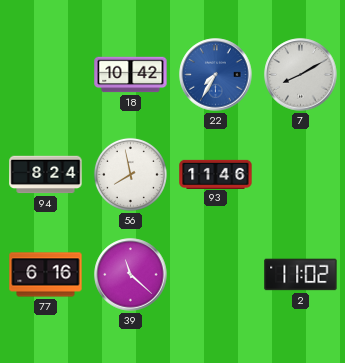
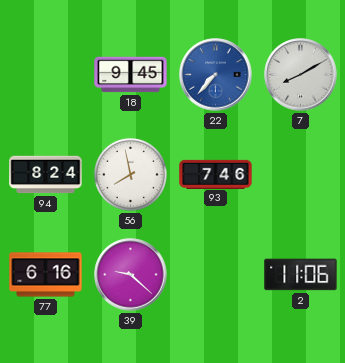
18: 10:42 -> 9:45
22: 7:35 -> 7:37
93: 11:46 -> 7:46
39: 11:22 -> 9:22
2: 11:02 -> 11:06
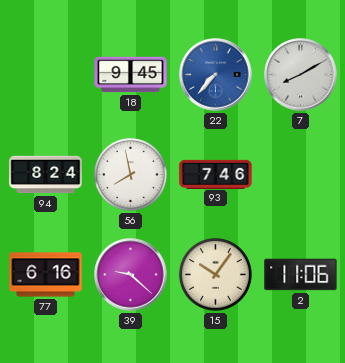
15: none -> 10:06
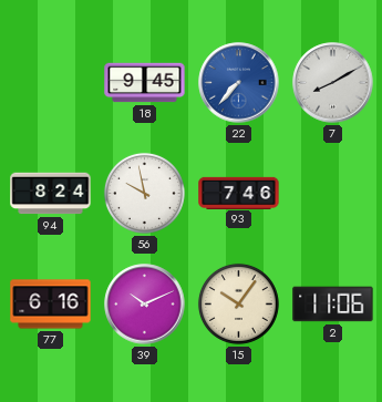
56: 7:58 -> 9:58
39: 9:22 -> 10:11
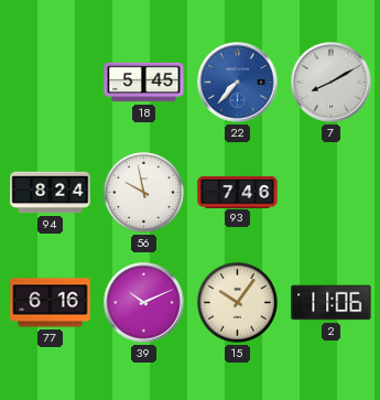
18: 9:45 -> 5:45
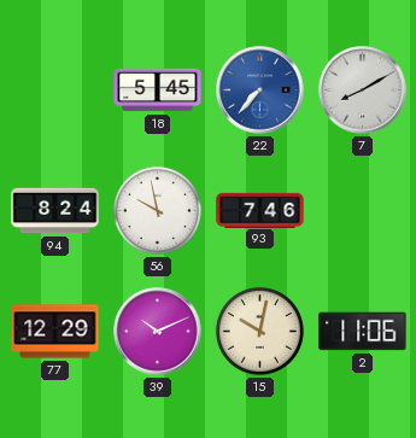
77: 6:16 -> 12:29
15: 10:06 -> 10:02
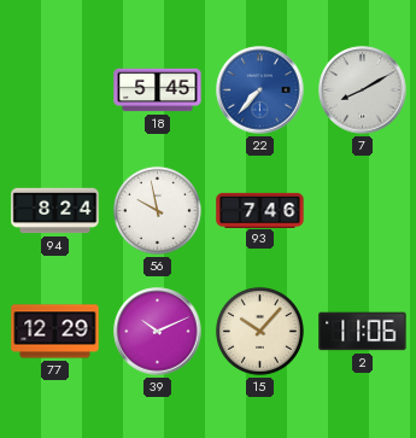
15: 10:02 -> 10:07
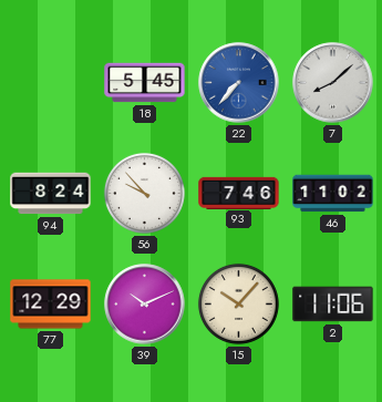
7: 8:10 -> 8:08
56: 9:58 -> 9:53
46: none -> 11:02
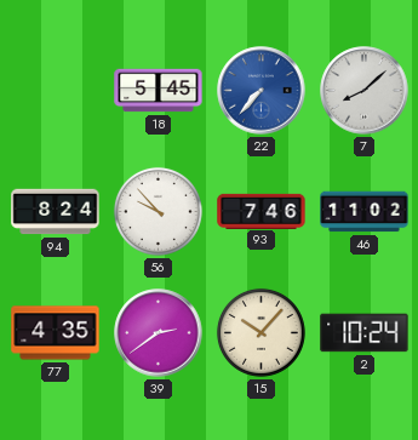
77: 12:29 -> 4:35
39: 10:11 -> 2:39
2: 11:06 -> 10:24
